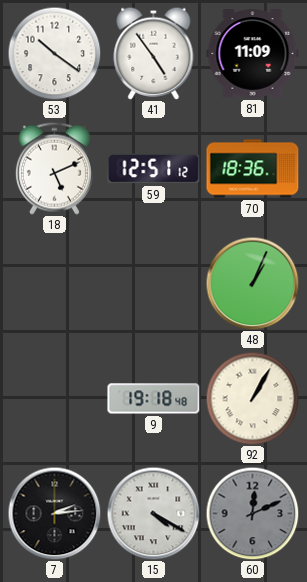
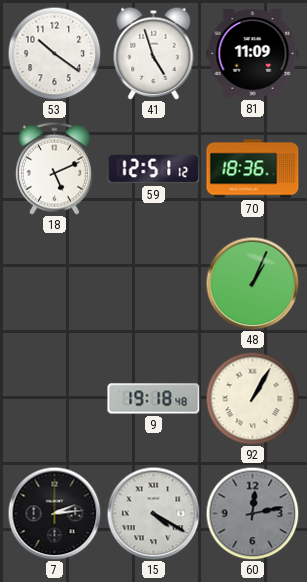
41: 4:54 -> 4:57
60: 12:11 -> 12:13
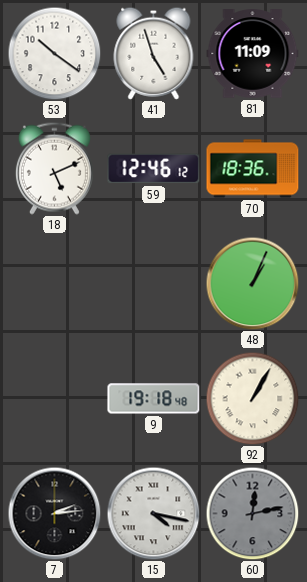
59: 12:51 -> 12:46
15: 4:20 -> 4:17
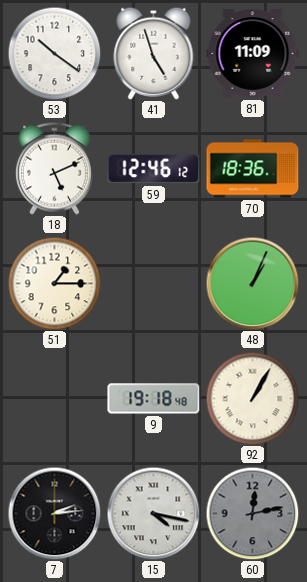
51: none -> 1:15
